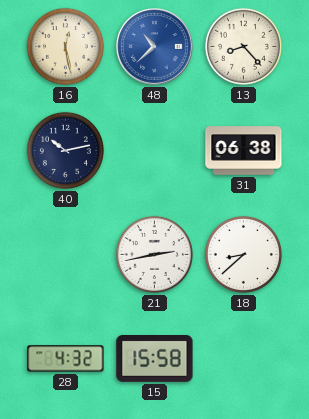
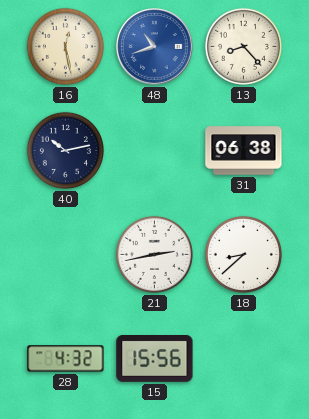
48: 10:38 -> 10:42
15: 15:58 -> 15:56
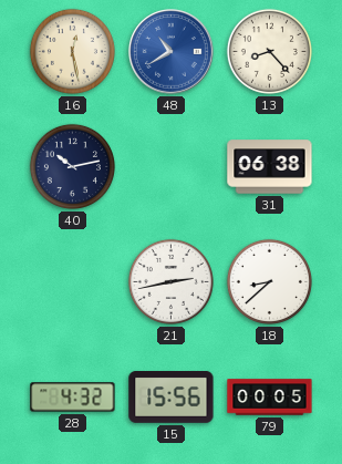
48: 10:42 -> 10:40
79: none -> 00:05
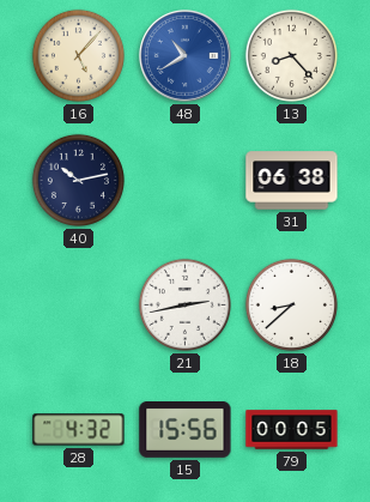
16: 12:28 -> 5:07
